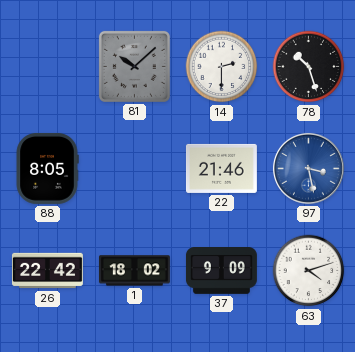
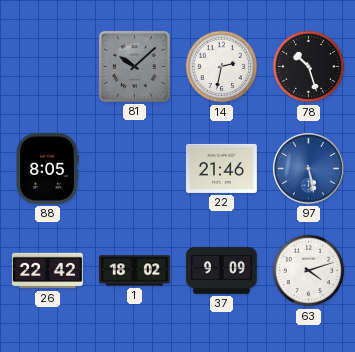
14: 2:30 -> 2:32
97: 3:28 -> 5:28
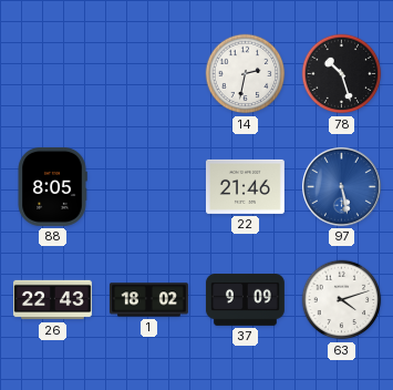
81: 10:08 -> none
26: 22:42 -> 22:43
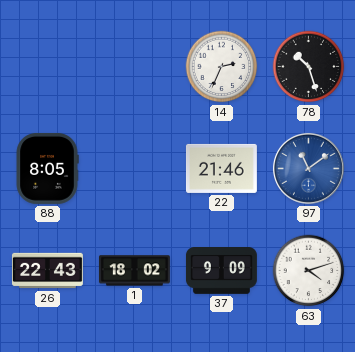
14: 2:32 -> 2:34
97: 5:28 -> 11:09
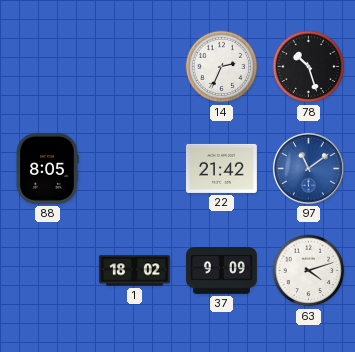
22: 21:46 -> 21:42
26: 22:43 -> none
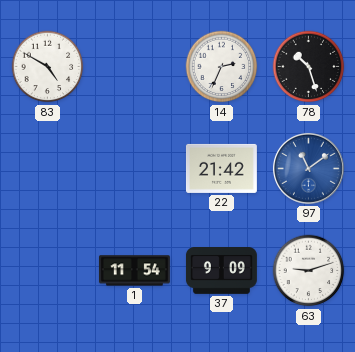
83: none -> 4:50
88: 8:05 -> none
1: 18:02 -> 11:54
63: 4:12 -> 9:12
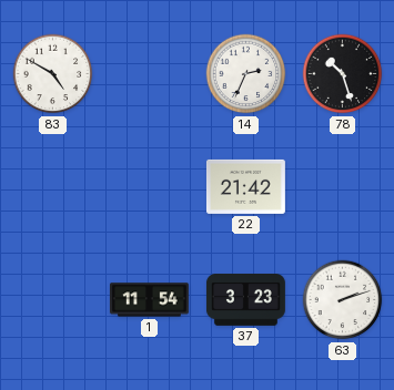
97: 11:09 -> none
37: 9:09 -> 3:23
63: 9:12 -> 2:12
